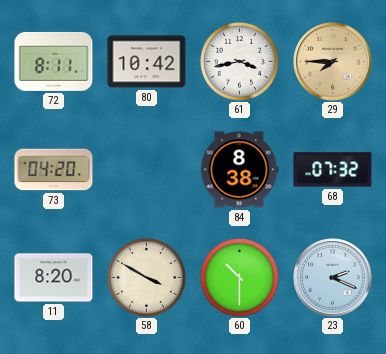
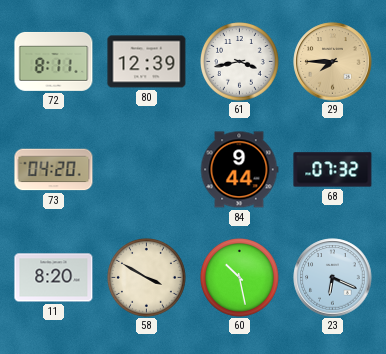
80: 10:42 -> 12:39
84: 8:38 -> 9:44
60: 10:30 -> 10:28
23: 2:19 -> 6:19
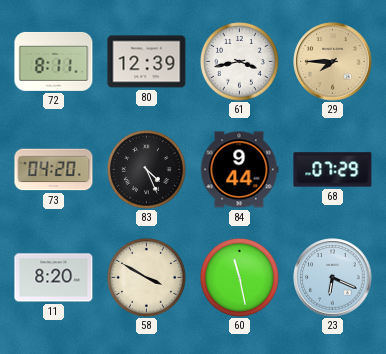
83: none -> 4:26
68: 07:32 -> 07:29
60: 10:28 -> 11:28
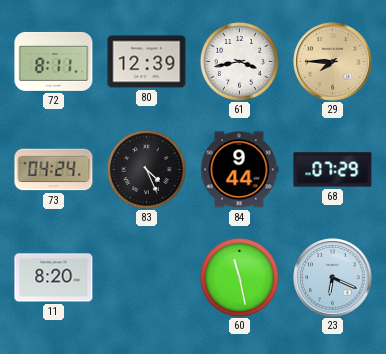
73: 04:20 -> 04:24
58: 3:50 -> none
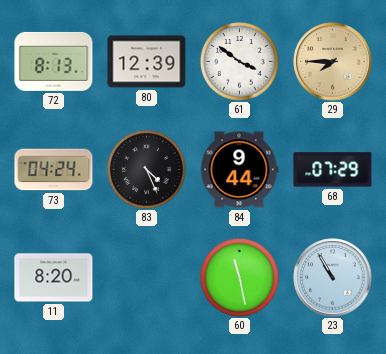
72: 8:11 -> 8:13
61: 3:43 -> 3:51
23: 6:19 -> 10:55
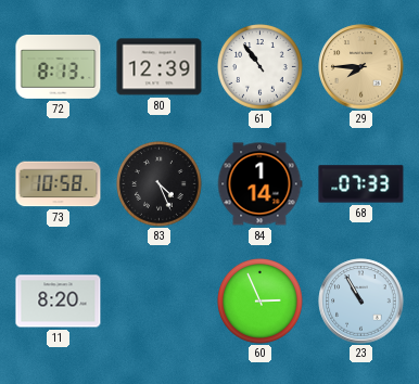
61: 3:51 -> 10:54
73: 04:24 -> 10:58
84: 9:44 -> 1:14
68: 07:29 -> 07:33
60: 11:28 -> 2:56
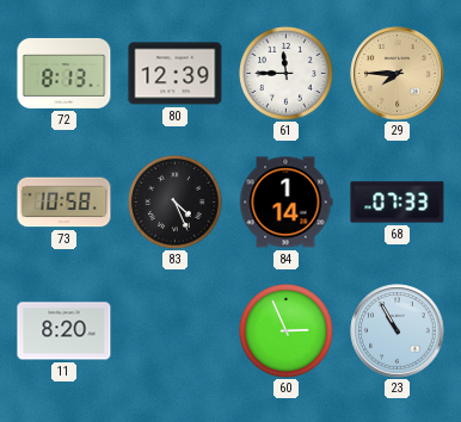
61: 10:54 -> 11:45
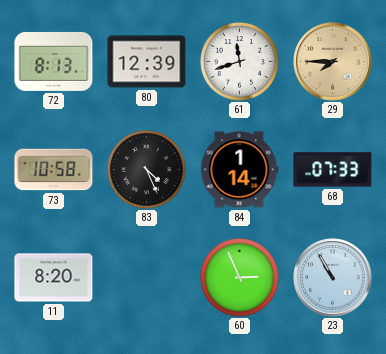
61: 11:45 -> 11:42
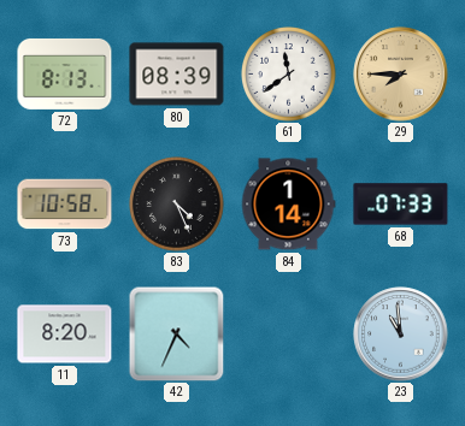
80: 12:39 -> 08:39
61: 11:42 -> 11:39
42: none -> 4:34
60: 2:56 -> none
23: 10:55 -> 10:59
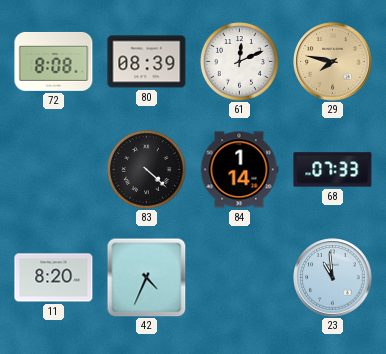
72: 8:13 -> 8:08
61: 11:39 -> 12:11
29: 7:45 -> 7:47
73: 10:58 -> none
83: 4:26 -> 4:22
